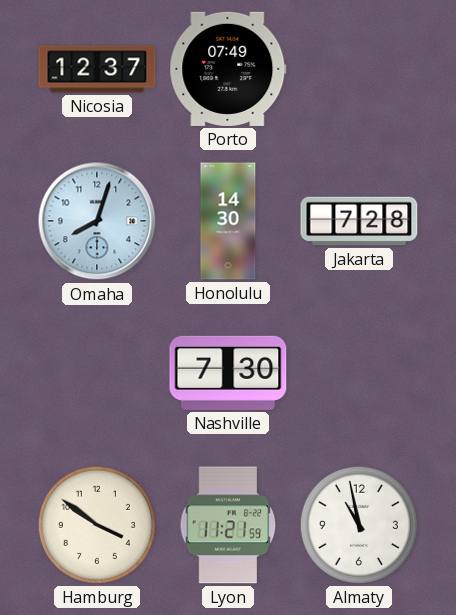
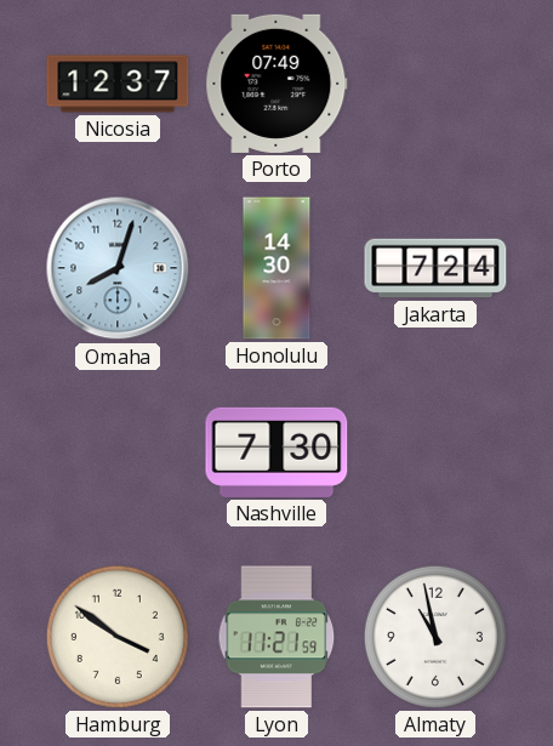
Jakarta: 7:28 -> 7:24
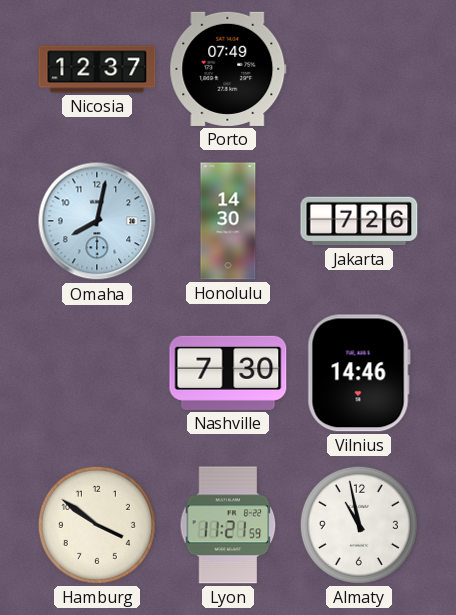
Omaha: 8:03 -> 8:02
Jakarta: 7:24 -> 7:26
Vilnius: none -> 14:46
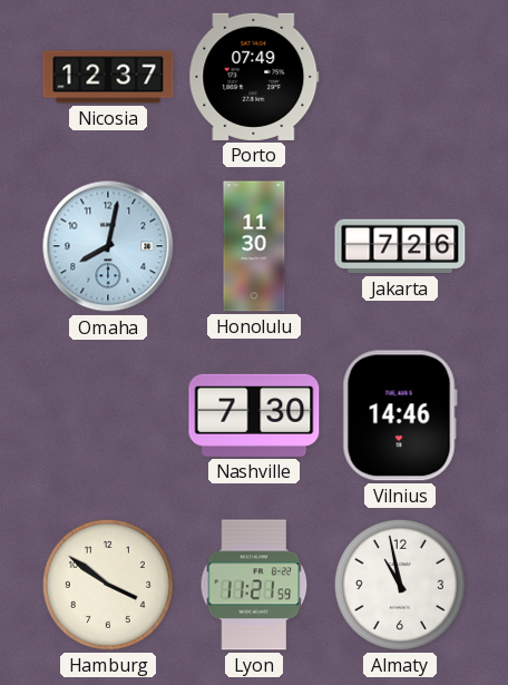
Honolulu: 14:30 -> 11:30
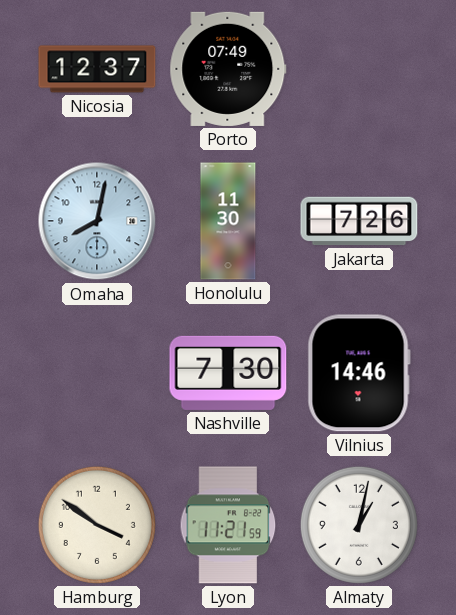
Almaty: 10:58 -> 1:02
